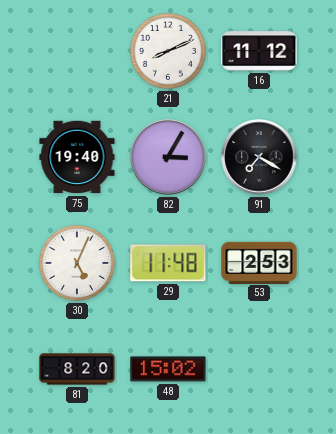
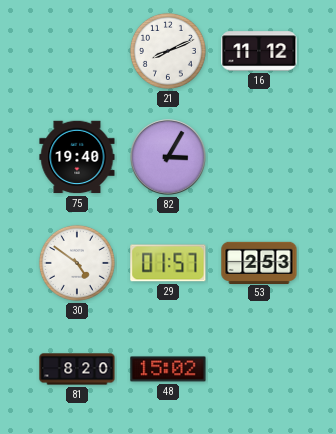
91: 7:20 -> none
30: 5:04 -> 4:51
29: 11:48 -> 01:57
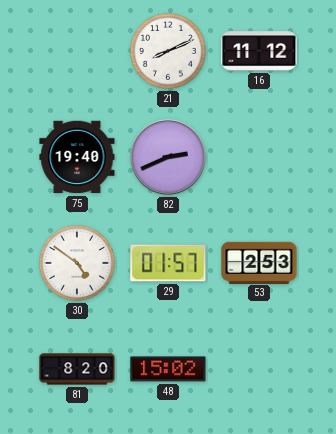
82: 3:05 -> 2:41
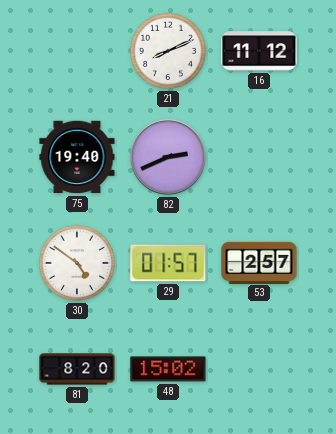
53: 2:53 -> 2:57
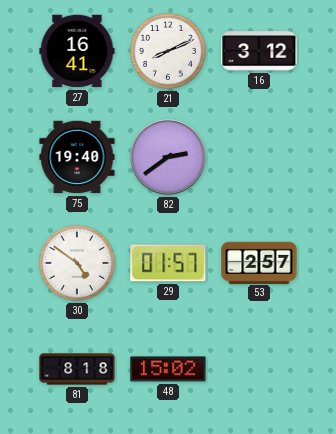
27: none -> 16:41
16: 11:12 -> 3:12
82: 2:41 -> 2:39
81: 8:20 -> 8:18
